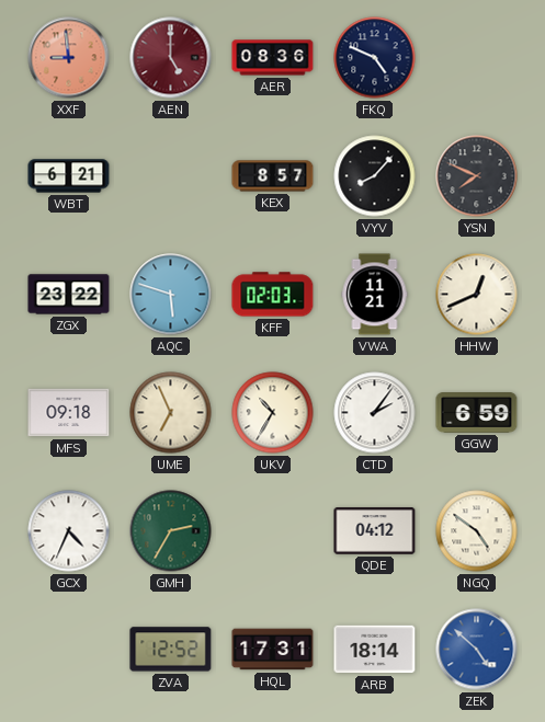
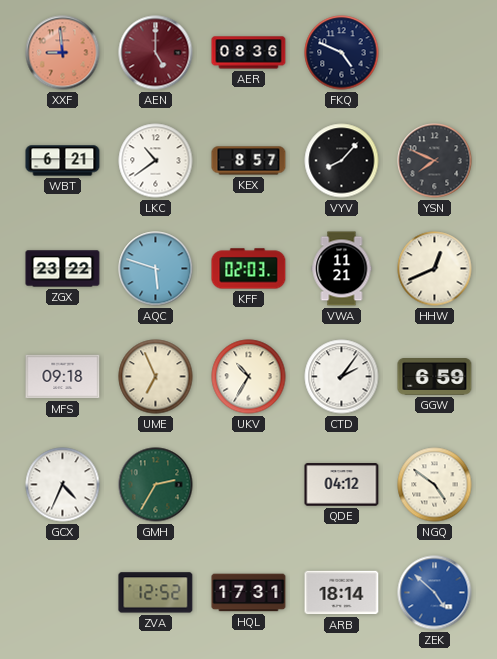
LKC: none -> 10:39
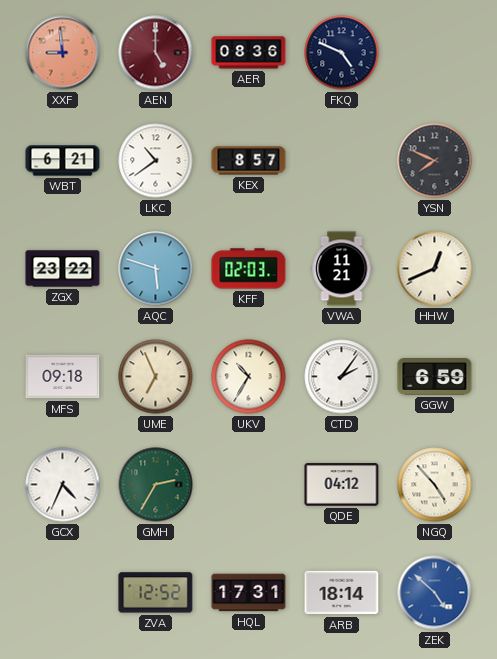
VYV: 8:07 -> none
NGQ: 4:51 -> 4:53
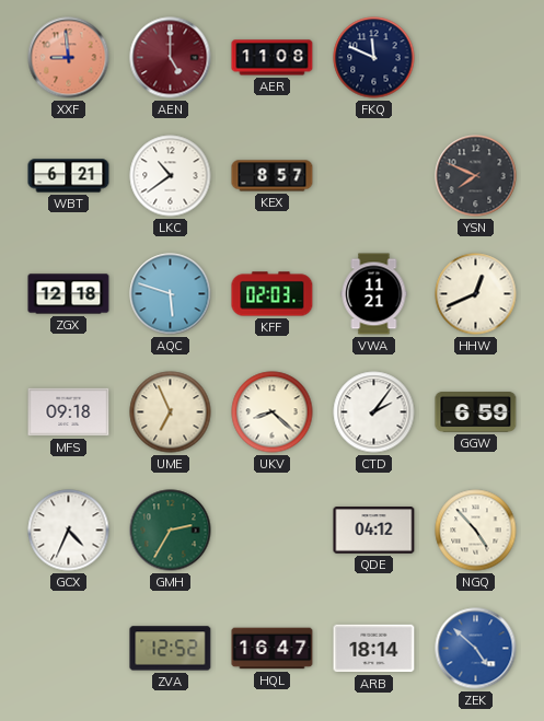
AER: 08:36 -> 11:08
FKQ: 4:49 -> 11:49
ZGX: 23:22 -> 12:18
UKV: 10:35 -> 8:22
HQL: 17:31 -> 16:47
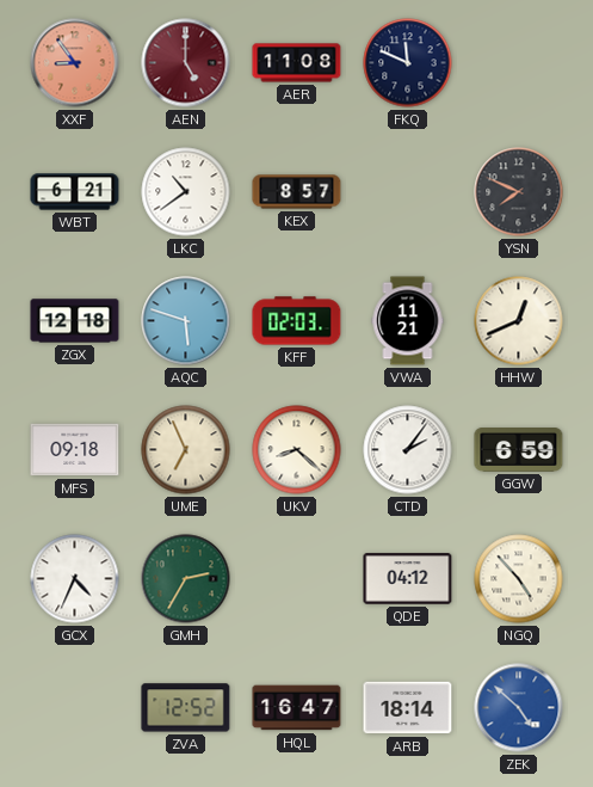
XXF: 8:59 -> 8:54
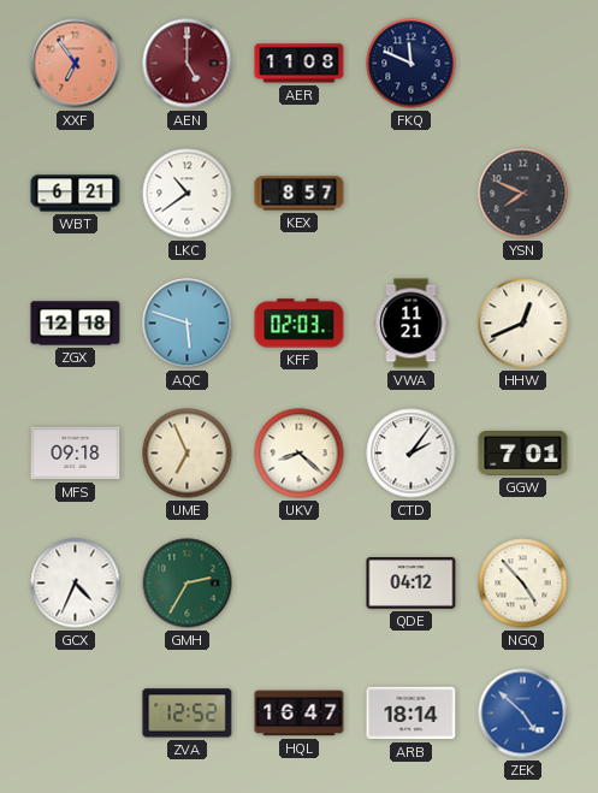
XXF: 8:54 -> 6:54
GGW: 6:59 -> 7:01
